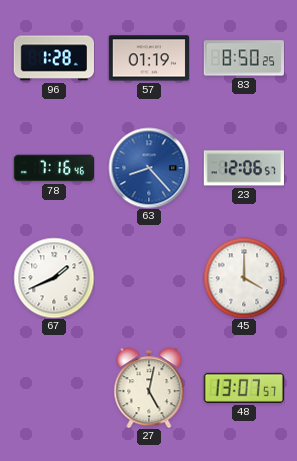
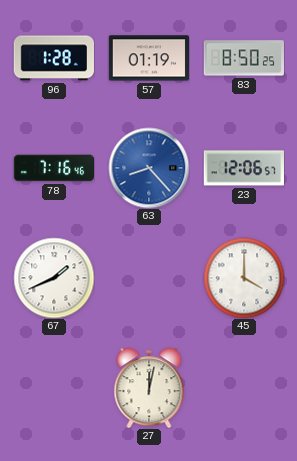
27: 5:02 -> 12:02
48: 13:07 -> none
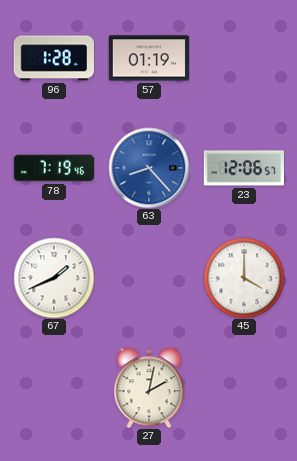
83: 8:50 -> none
78: 7:16 -> 7:19
27: 12:02 -> 2:02
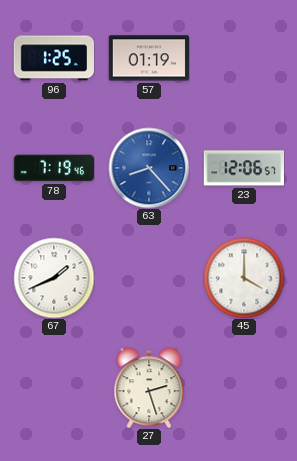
96: 1:28 -> 1:25
27: 2:02 -> 2:27
